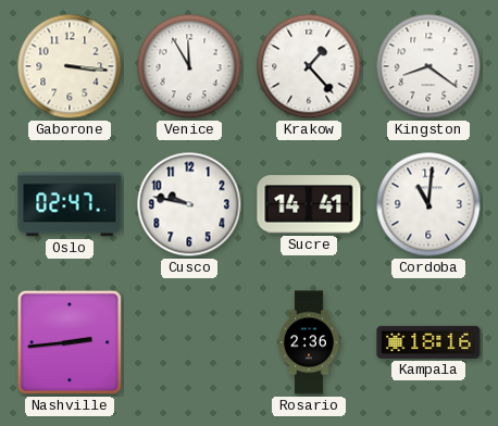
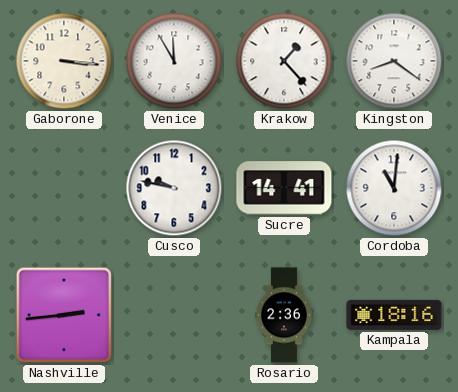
Oslo: 02:47 -> none
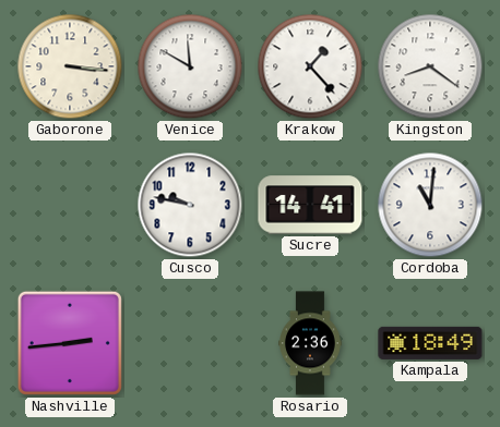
Venice: 11:55 -> 11:50
Kampala: 18:16 -> 18:49
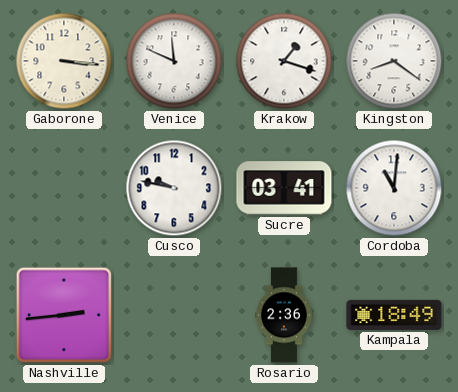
Venice: 11:50 -> 11:49
Krakow: 1:23 -> 1:18
Sucre: 14:41 -> 03:41
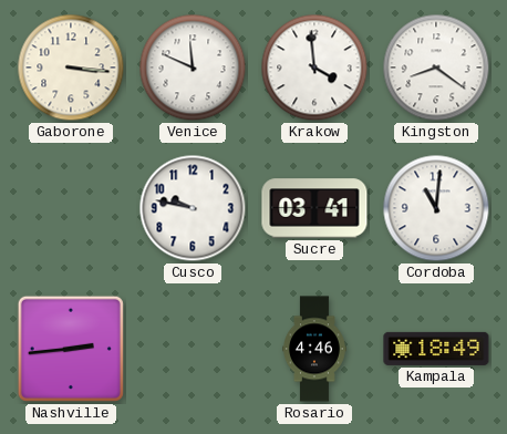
Krakow: 1:18 -> 3:59
Rosario: 2:36 -> 4:46
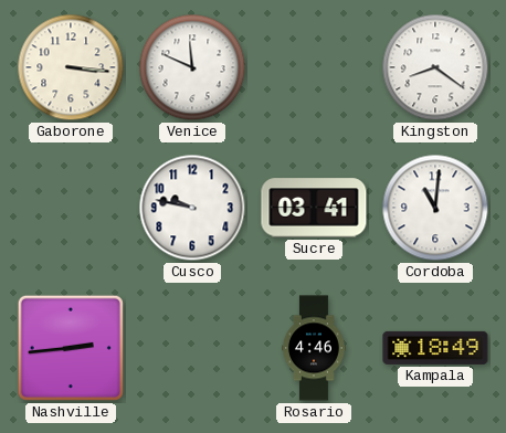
Krakow: 3:59 -> none
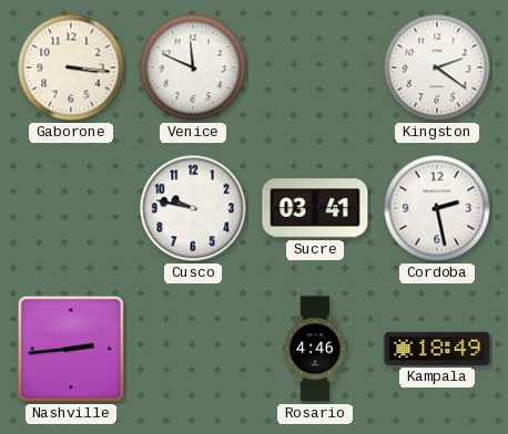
Kingston: 8:21 -> 2:21
Cordoba: 11:01 -> 2:28
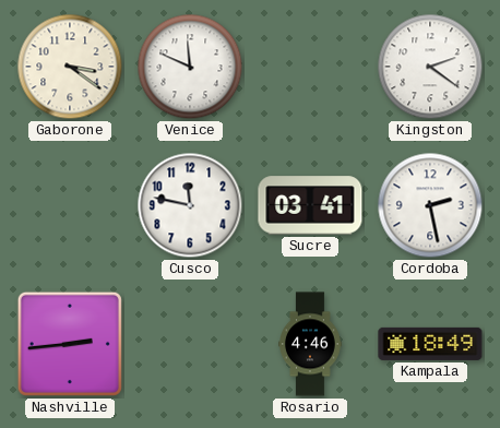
Gaborone: 3:16 -> 3:21
Cusco: 9:47 -> 11:47
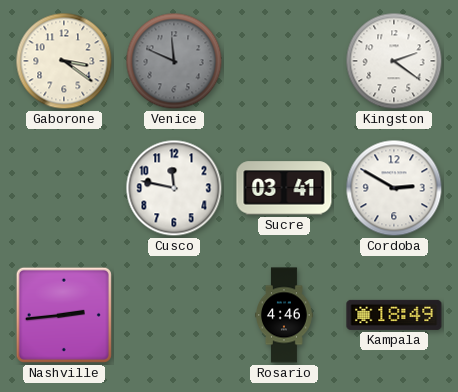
Venice dial: white -> grey
Cordoba: 2:28 -> 2:50
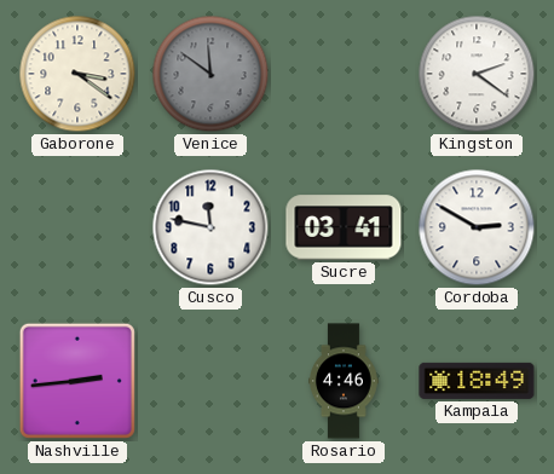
Venice: 11:49 -> 11:51
